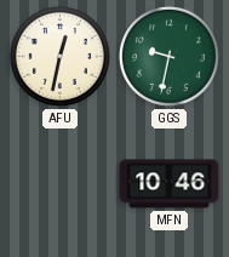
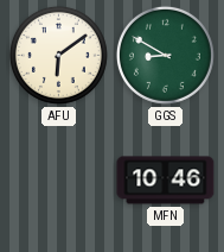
AFU: 12:32 -> 6:09
GGS: 9:32 -> 8:50
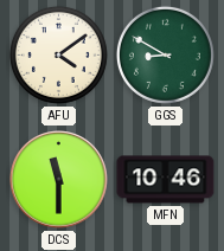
AFU: 6:09 -> 4:09
DCS: none -> 11:30
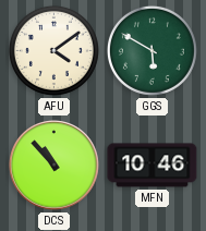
GGS: 8:50 -> 5:50
DCS: 11:30 -> 10:53
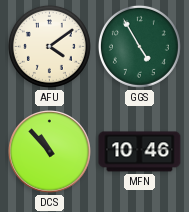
GGS: 5:50 -> 4:55
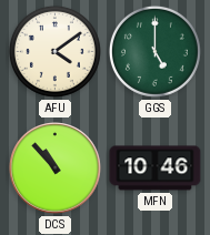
GGS: 4:55 -> 5:00
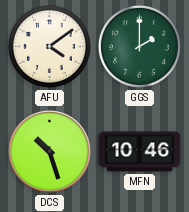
GGS: 5:00 -> 2:00
DCS: 10:53 -> 10:27
